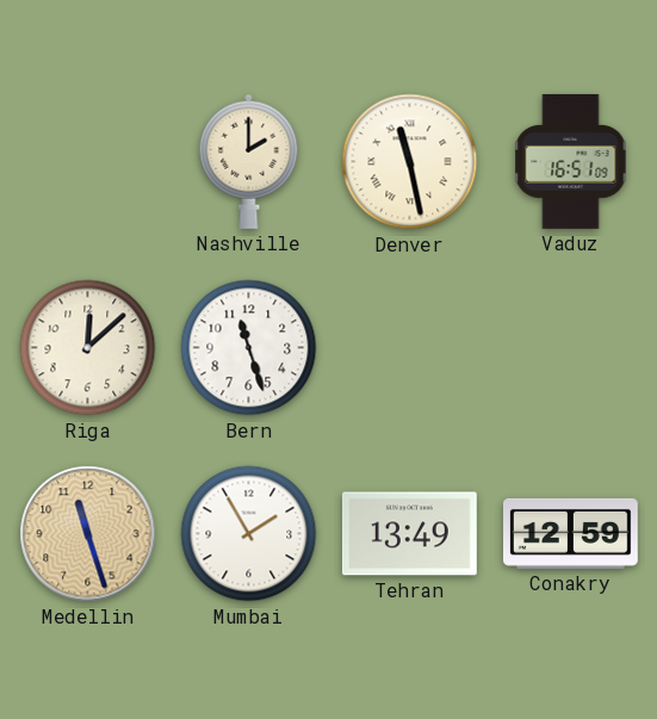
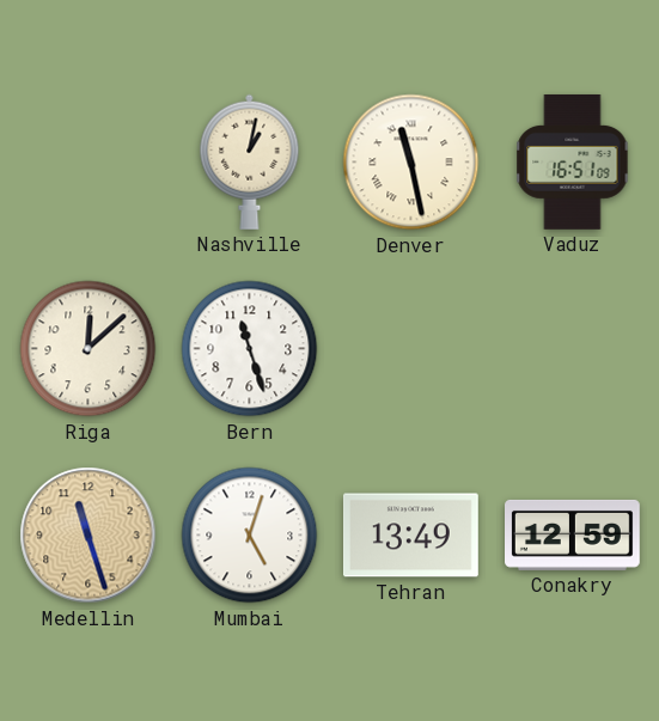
Nashville: 2:00 -> 1:02
Mumbai: 1:55 -> 5:03
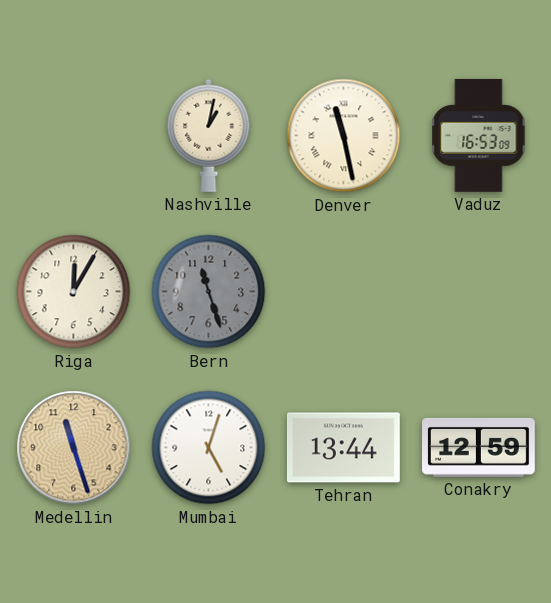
Vaduz: 16:51 -> 16:53
Riga: 12:08 -> 12:05
Bern dial: white -> grey
Tehran: 13:49 -> 13:44
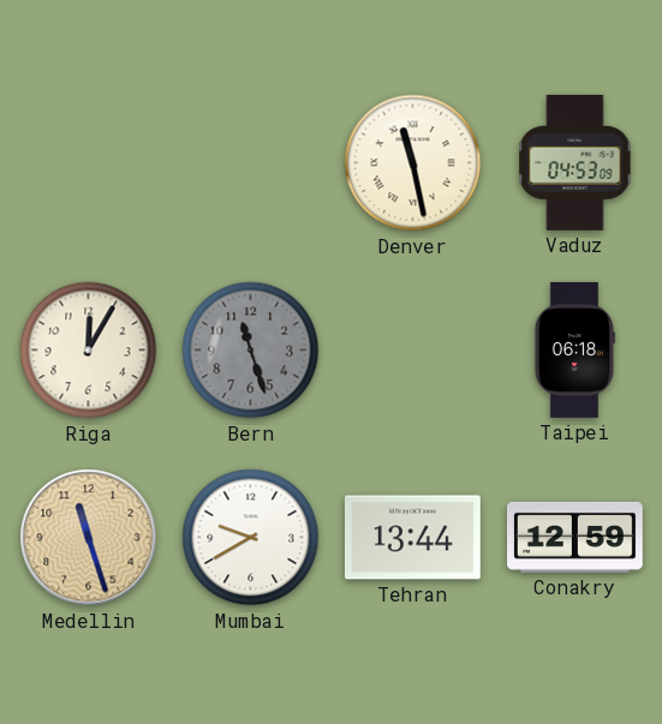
Nashville: 1:02 -> none
Vaduz: 16:53 -> 04:53
Taipei: none -> 06:18
Mumbai: 5:03 -> 9:40
